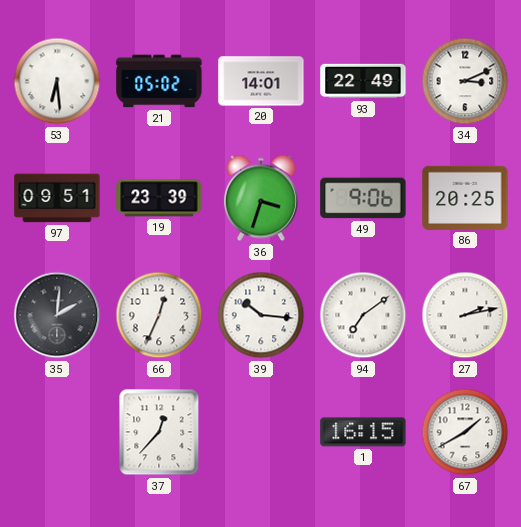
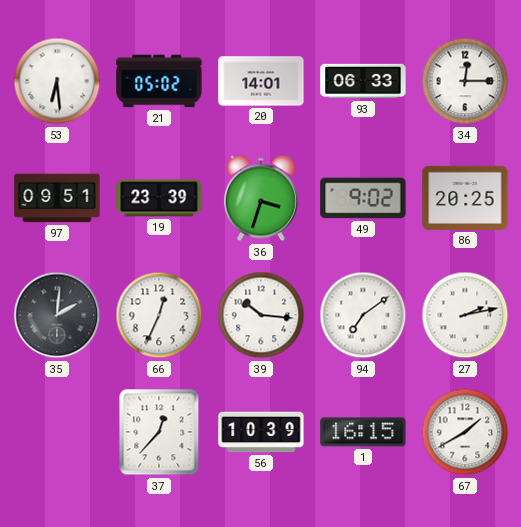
93: 22:49 -> 06:33
34: 3:11 -> 12:15
49: 9:06 -> 9:02
56: none -> 10:39
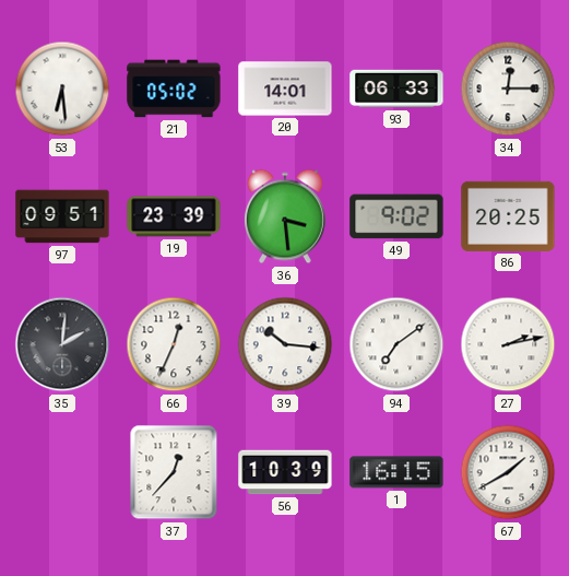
36: 3:33 -> 3:29
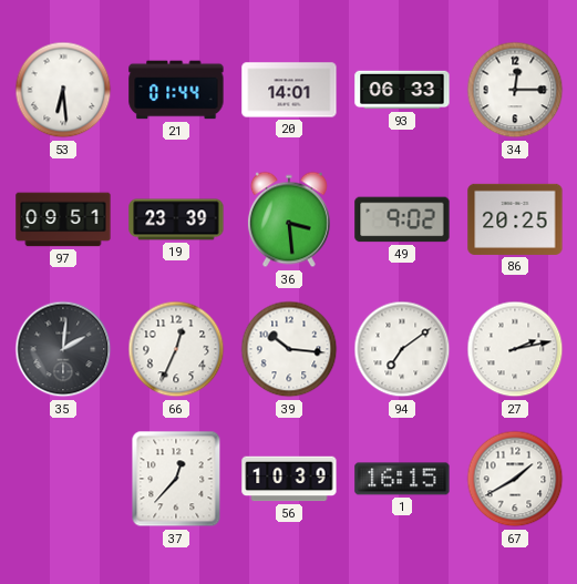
21: 05:02 -> 01:44
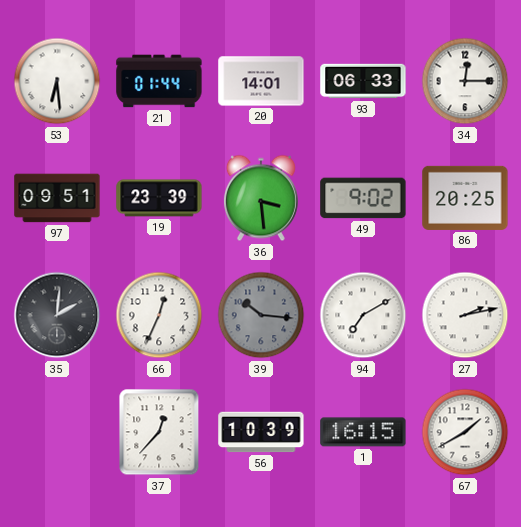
39 dial: white -> grey
94: 7:09 -> 7:10
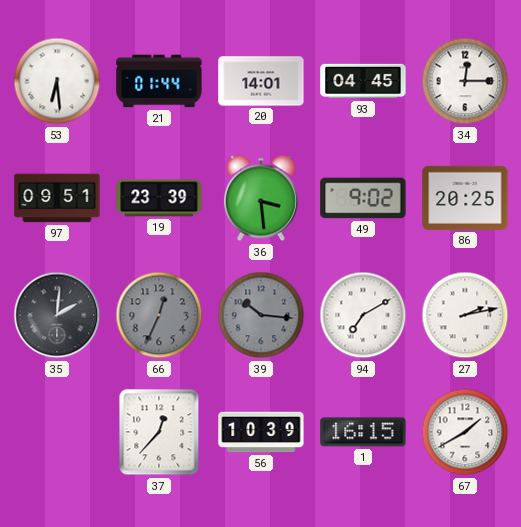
93: 06:33 -> 04:45
66 dial: white -> grey
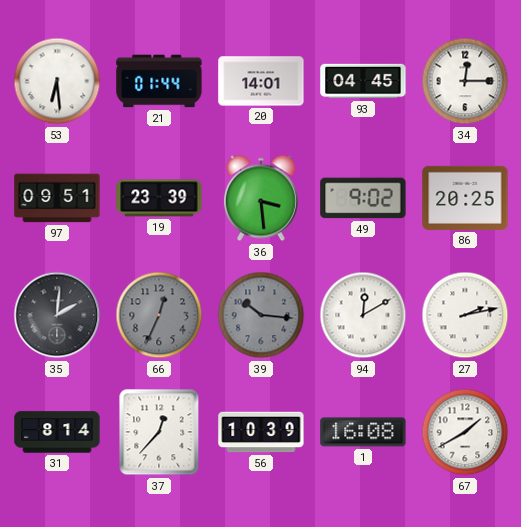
94: 7:10 -> 12:10
31: none -> 8:14
1: 16:15 -> 16:08
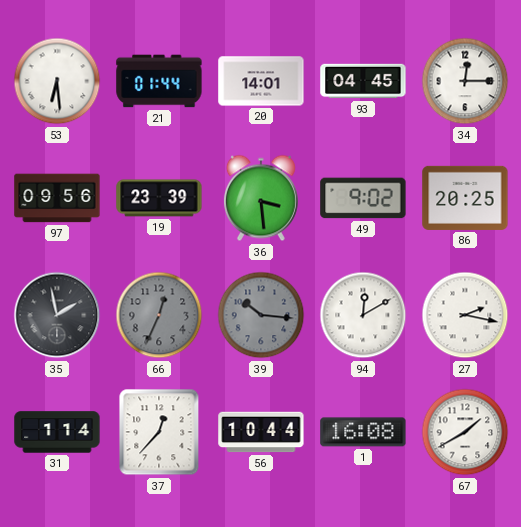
97: 09:51 -> 09:56
35: 2:01 -> 1:58
27: 2:13 -> 2:17
31: 8:14 -> 1:14
56: 10:39 -> 10:44
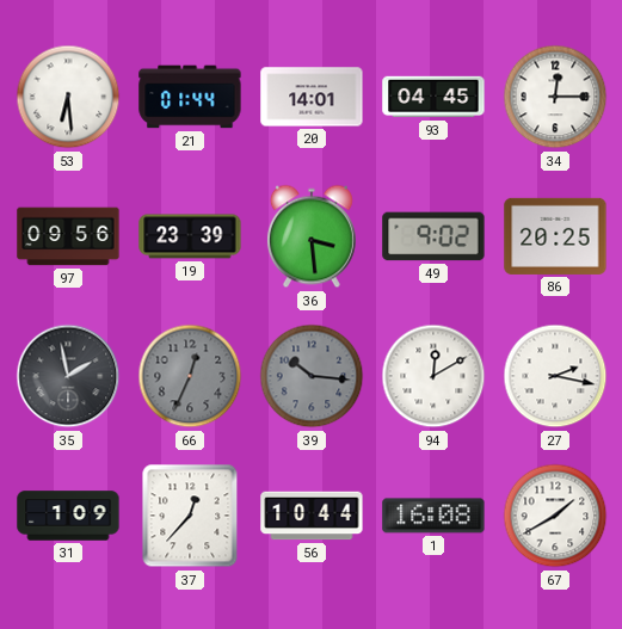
31: 1:14 -> 1:09
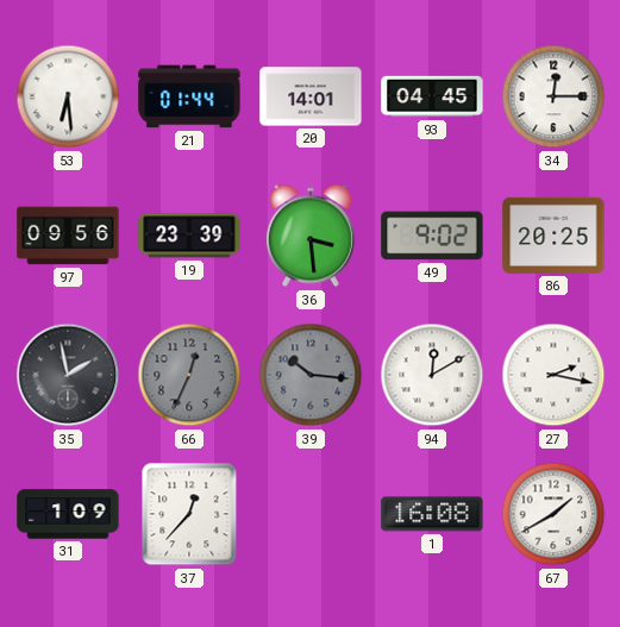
56: 10:44 -> none
